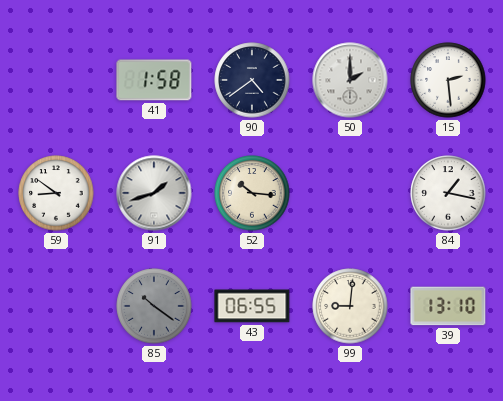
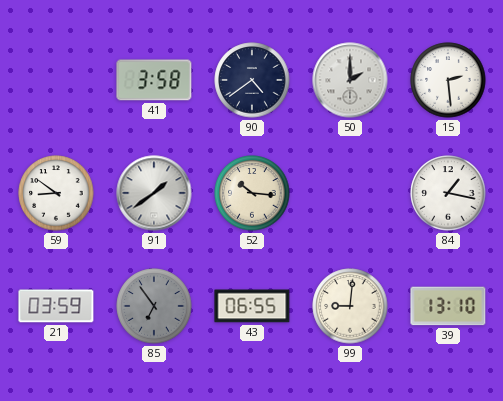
41: 1:58 -> 3:58
91: 1:42 -> 1:39
21: none -> 03:59
85: 10:21 -> 6:54
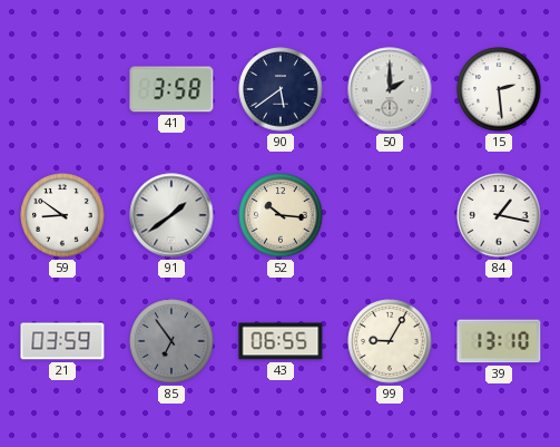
90: 4:39 -> 5:39
99: 9:01 -> 9:05
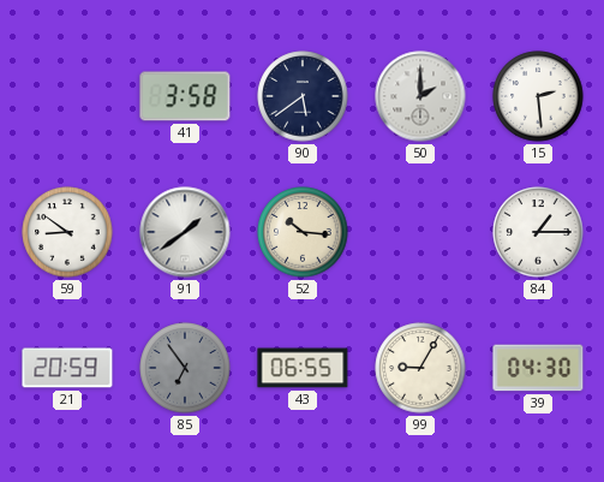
84: 1:17 -> 1:15
21: 03:59 -> 20:59
39: 13:10 -> 04:30
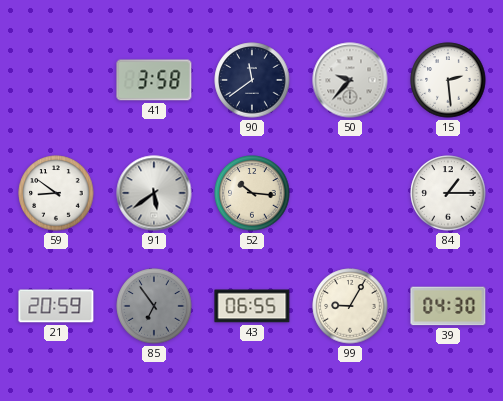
90: 5:39 -> 11:39
50: 2:00 -> 9:37
91: 1:39 -> 5:39
